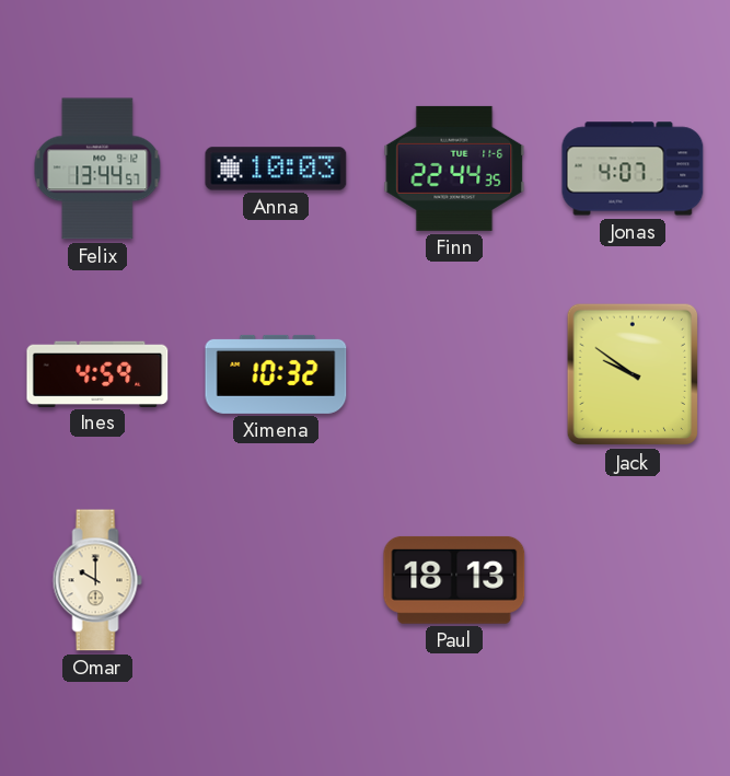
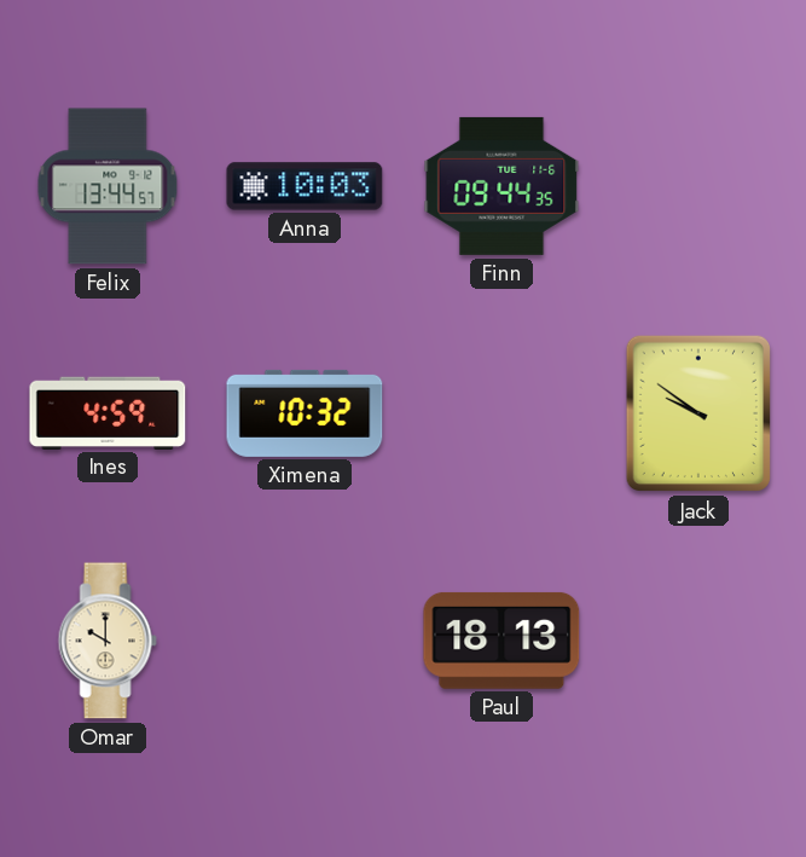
Finn: 22:44 -> 09:44
Jonas: 4:07 -> none
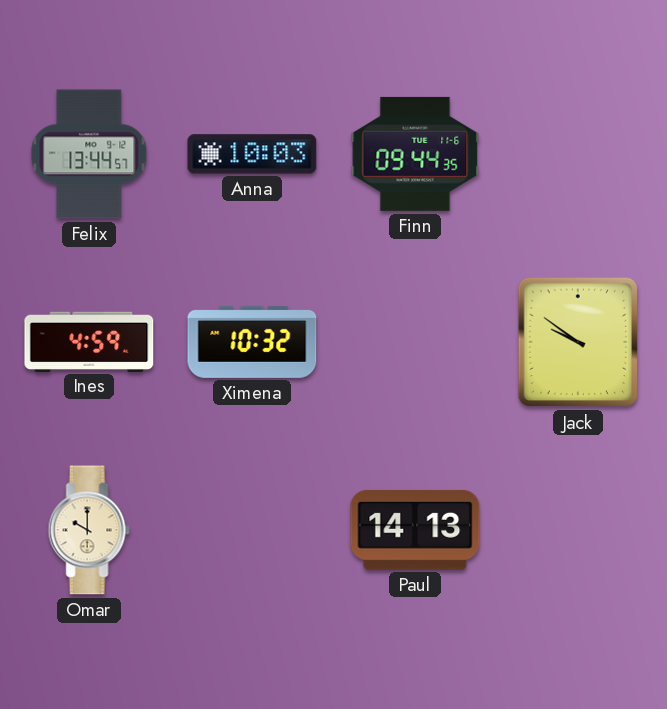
Paul: 18:13 -> 14:13
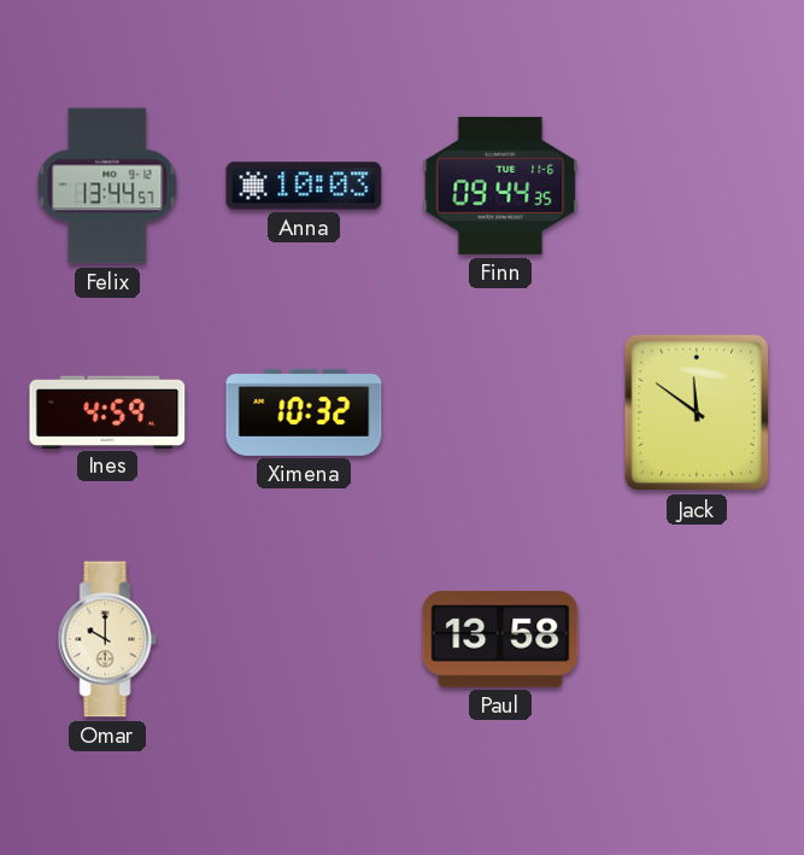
Jack: 9:51 -> 11:51
Paul: 14:13 -> 13:58
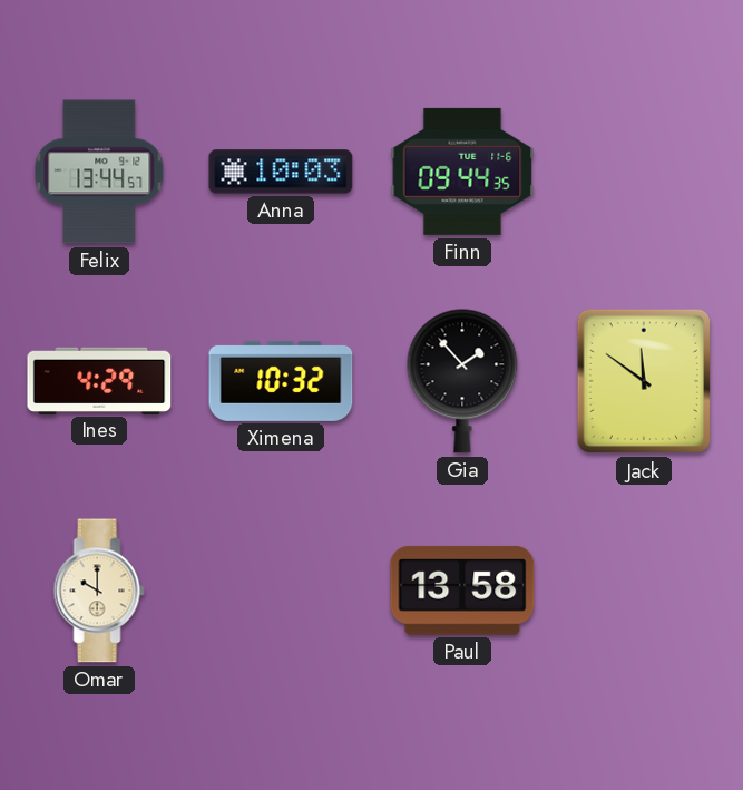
Ines: 4:59 -> 4:29
Gia: none -> 1:53
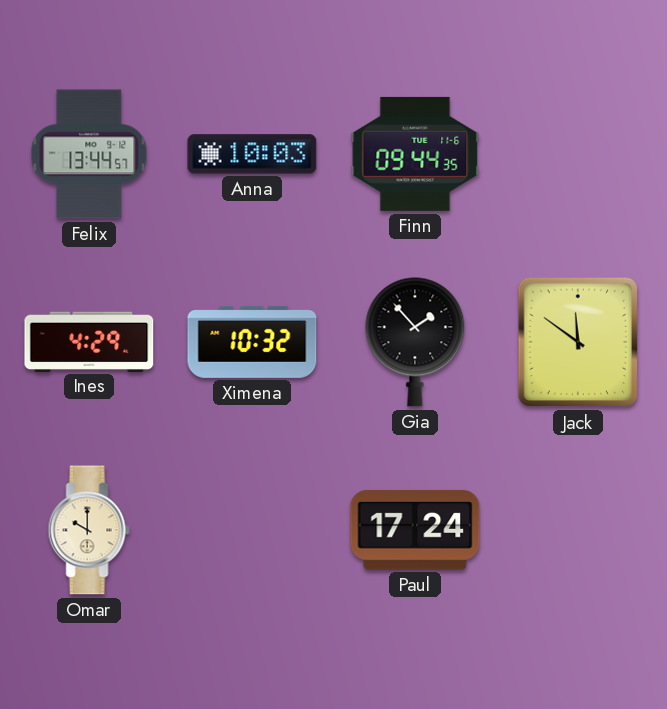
Paul: 13:58 -> 17:24
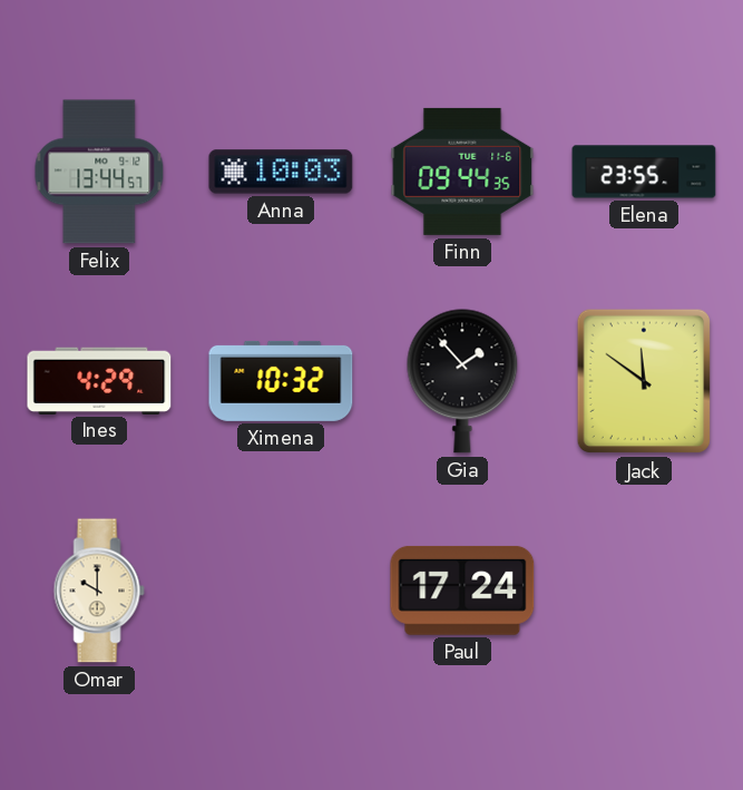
Elena: none -> 23:55
